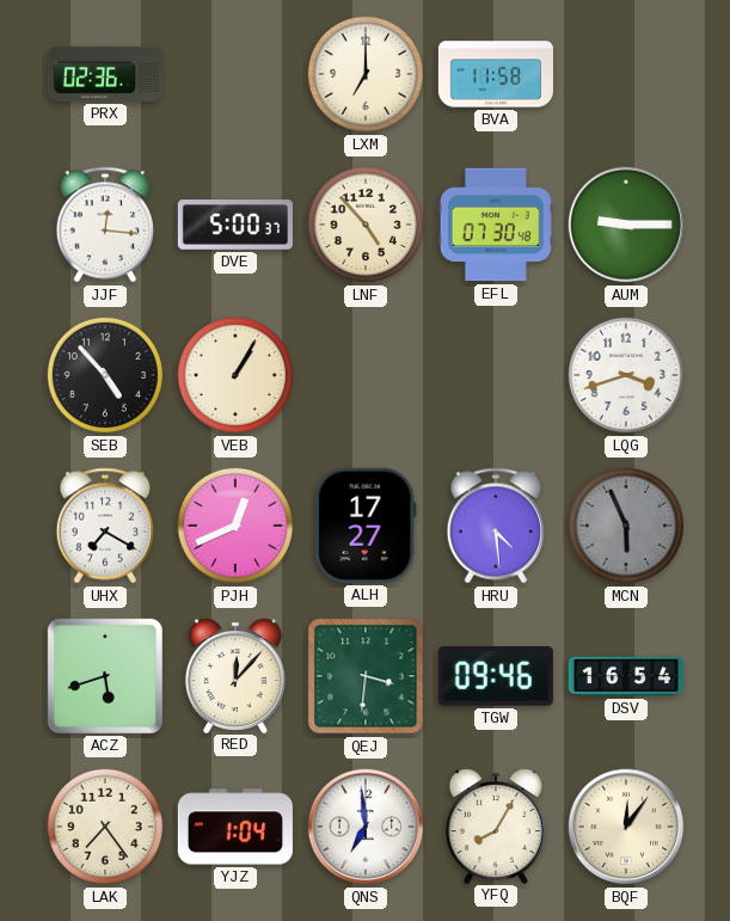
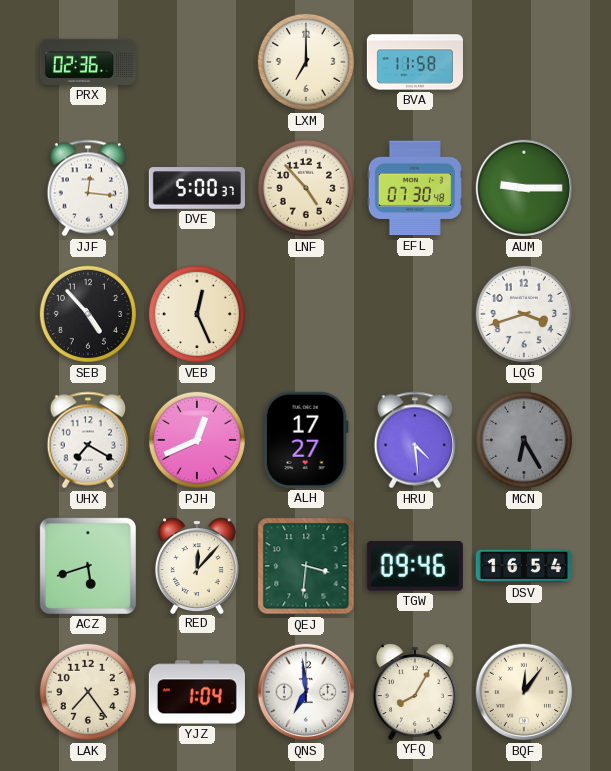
VEB: 1:05 -> 12:26
MCN: 5:56 -> 6:25
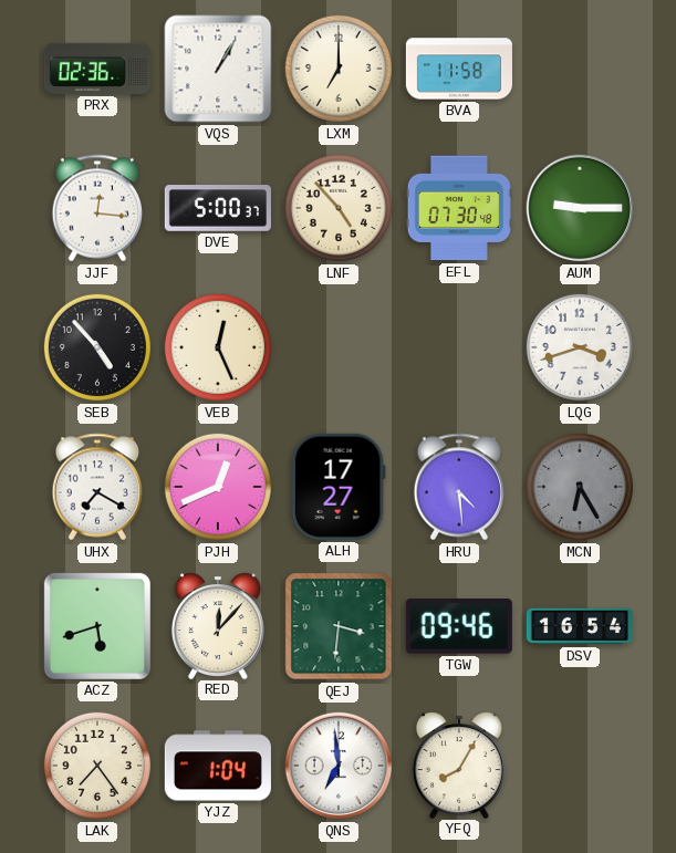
VQS: none -> 1:05
BQF: 12:06 -> none
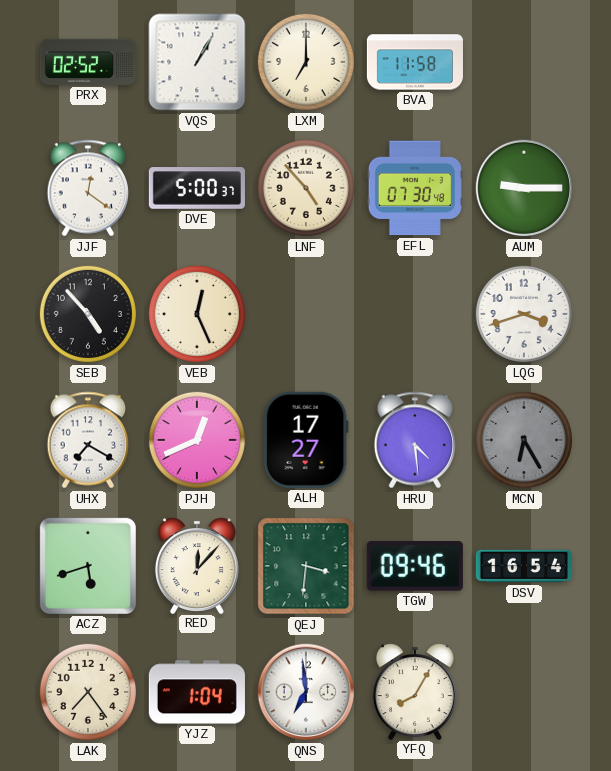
PRX: 02:36 -> 02:52
JJF: 12:16 -> 12:21
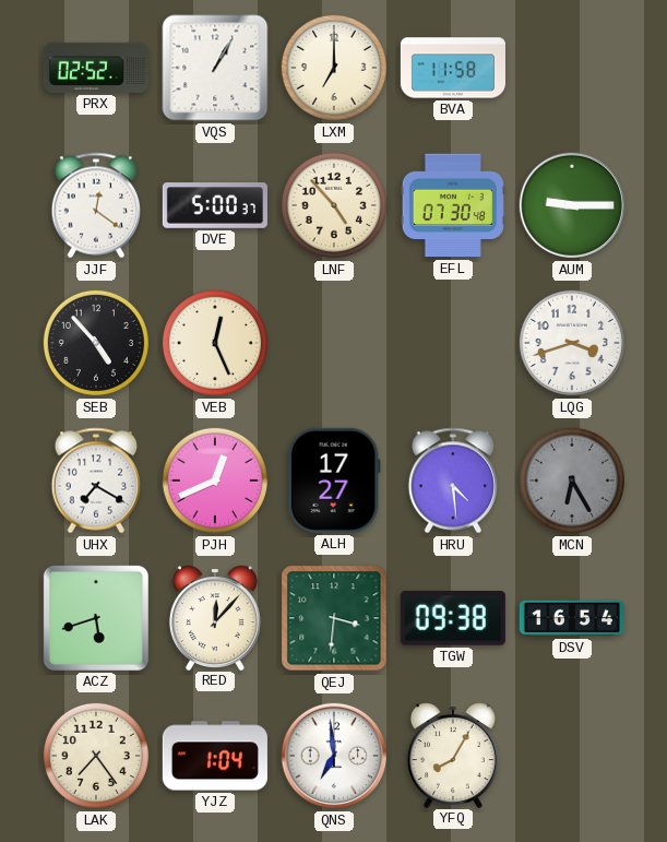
TGW: 09:46 -> 09:38
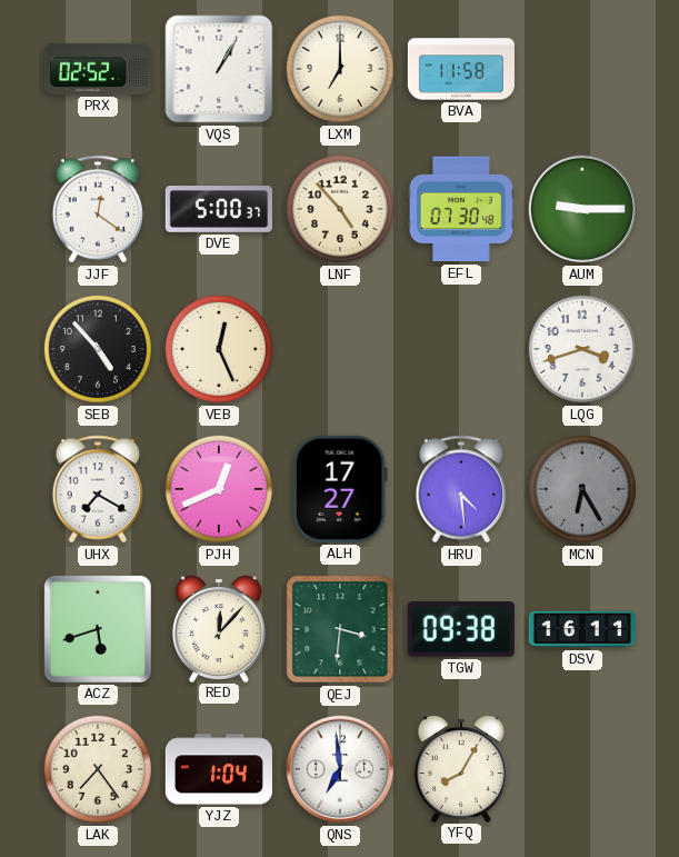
DSV: 16:54 -> 16:11
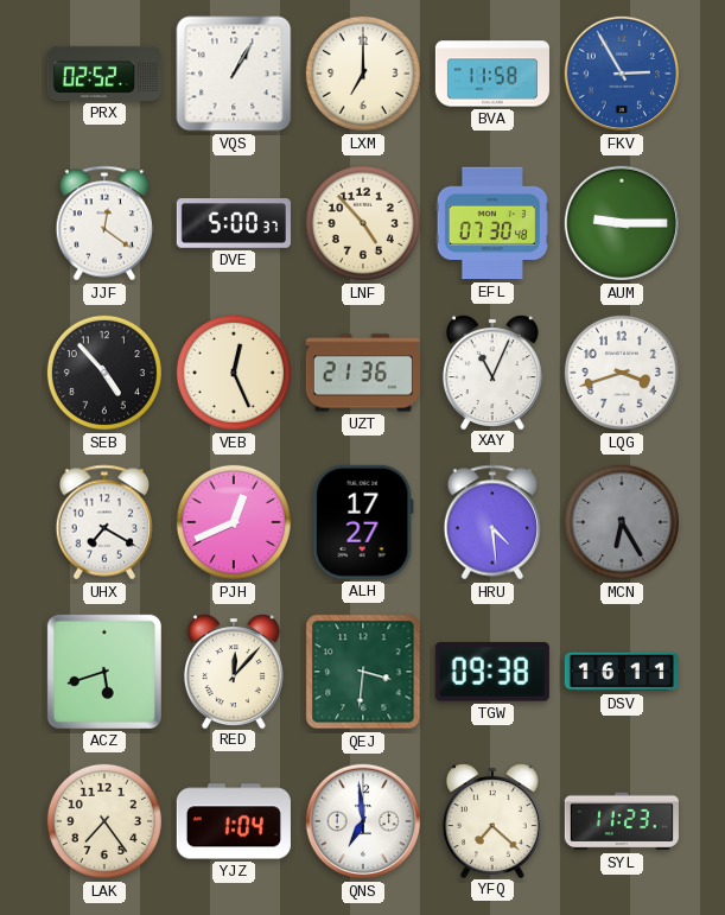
FKV: none -> 2:55
UZT: none -> 21:36
XAY: none -> 11:04
YFQ: 8:05 -> 7:22
SYL: none -> 11:23
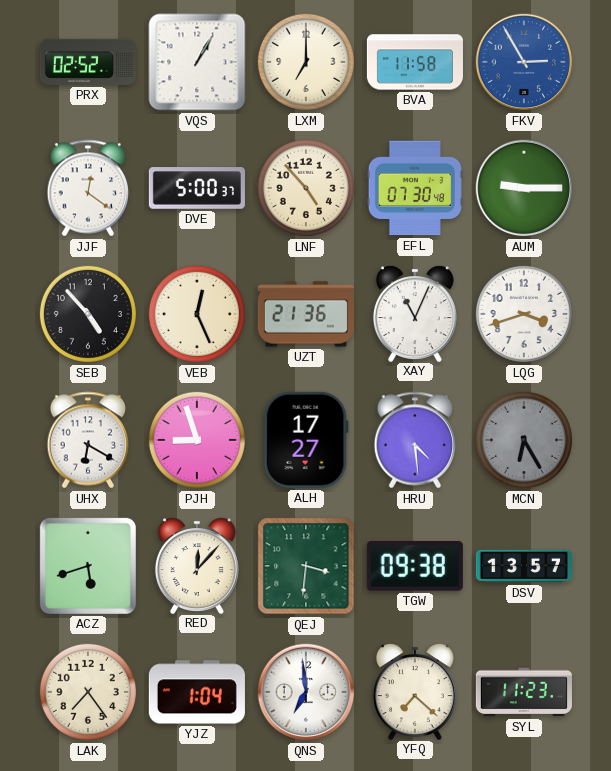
UHX: 7:20 -> 6:20
PJH: 12:41 -> 8:57
DSV: 16:11 -> 13:57
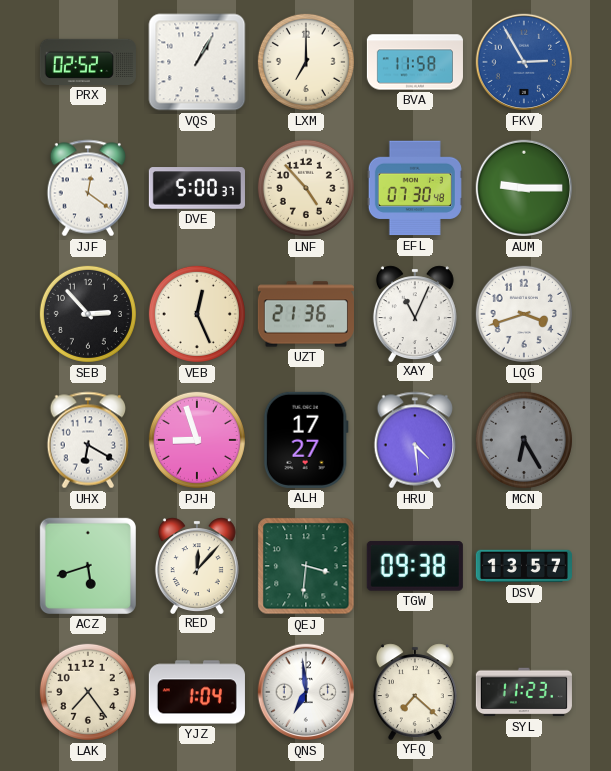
SEB: 4:53 -> 2:53
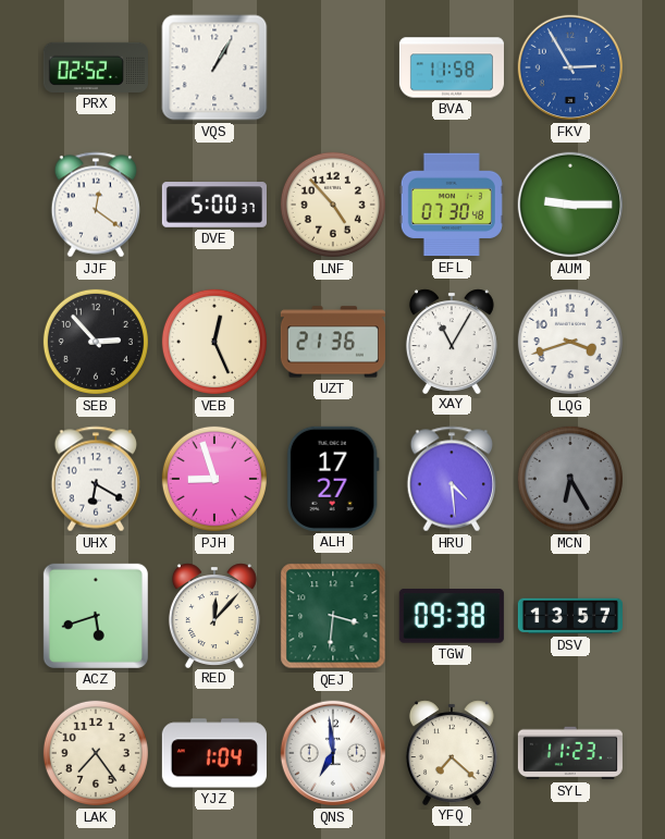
LXM: 7:00 -> none
XAY: 11:04 -> 11:05
